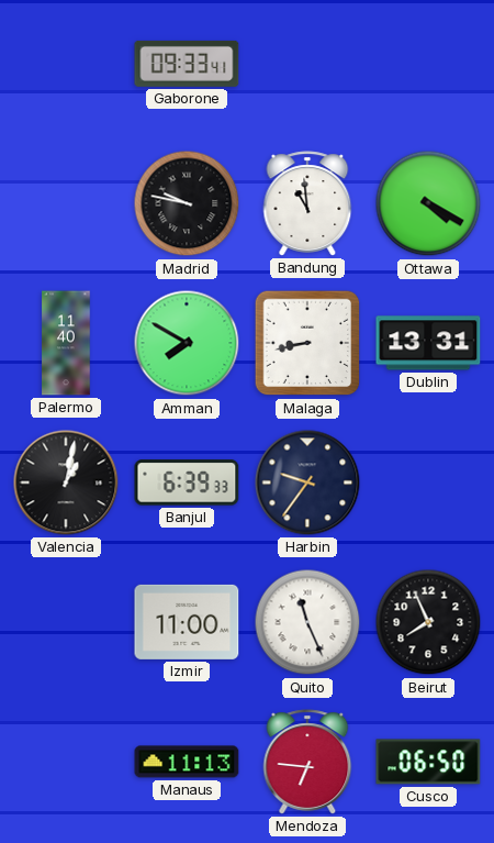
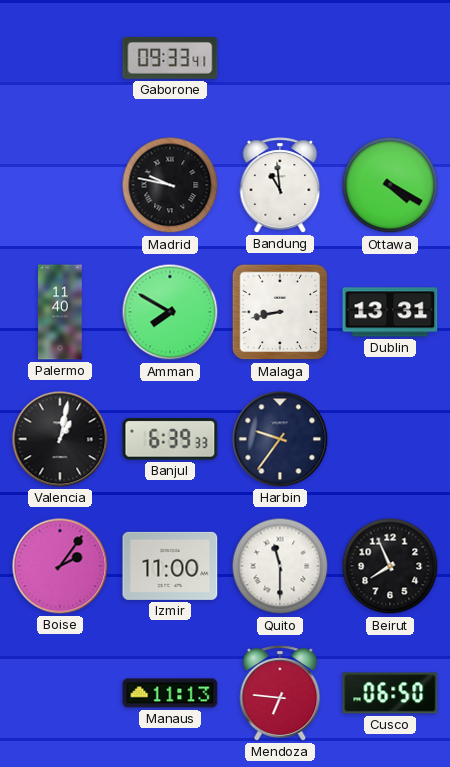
Boise: none -> 2:06
Quito: 11:26 -> 11:30
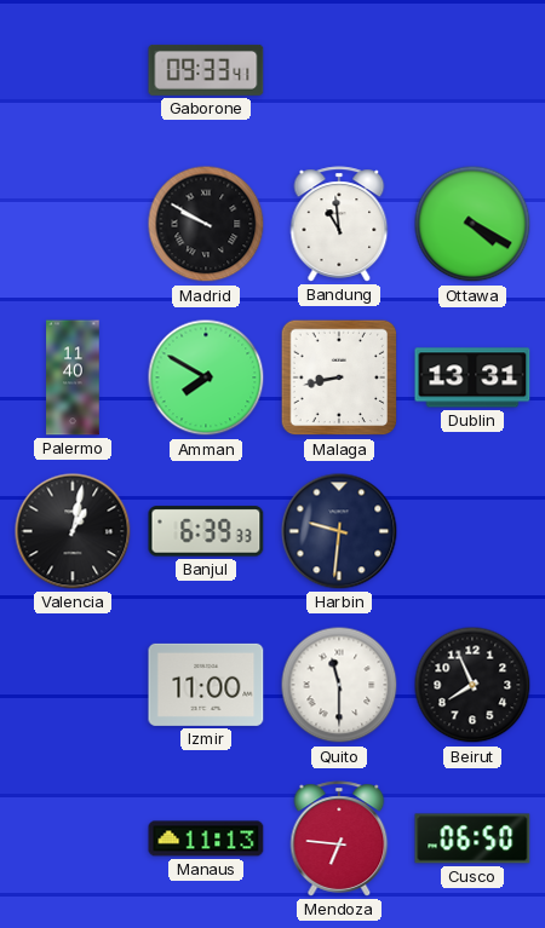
Madrid: 9:47 -> 9:50
Harbin: 9:36 -> 9:31
Boise: 2:06 -> none
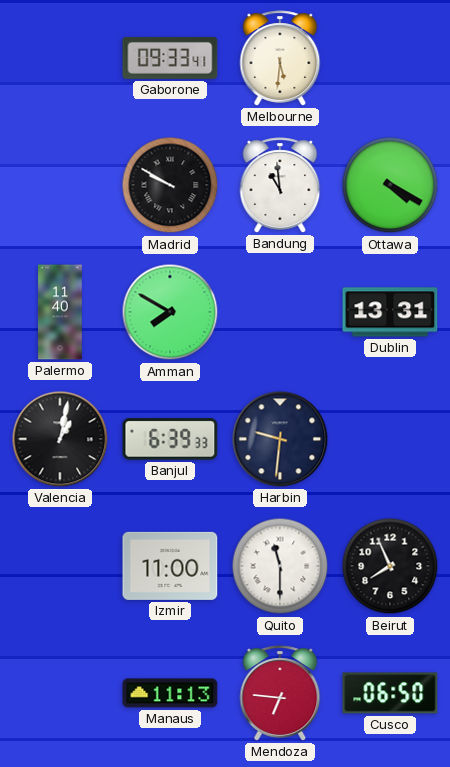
Melbourne: none -> 5:31
Malaga: 8:43 -> none
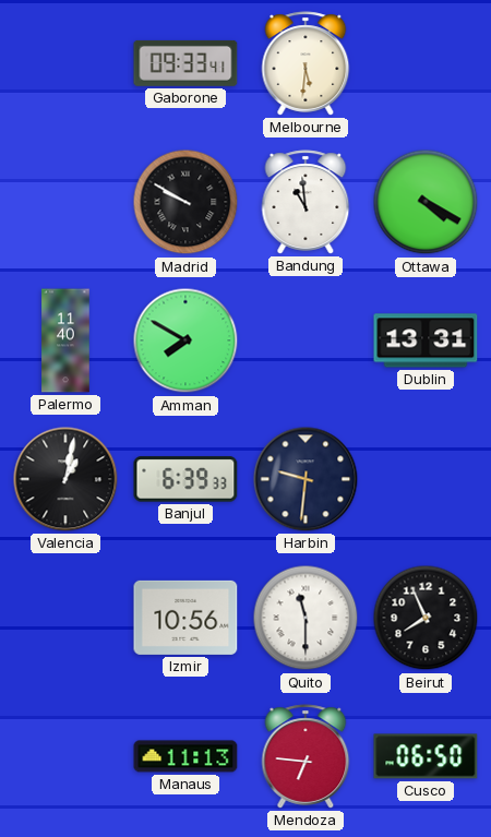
Izmir: 11:00 -> 10:56
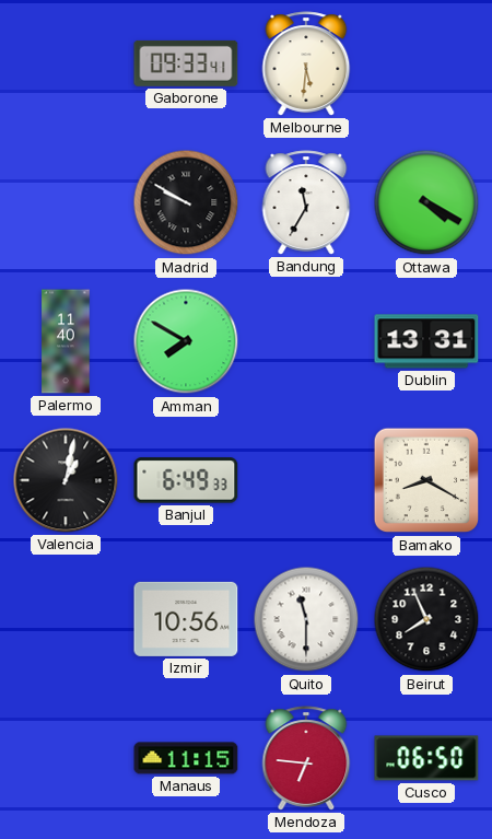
Bandung: 10:59 -> 11:35
Banjul: 6:39 -> 6:49
Harbin: 9:31 -> none
Bamako: none -> 8:20
Manaus: 11:13 -> 11:15
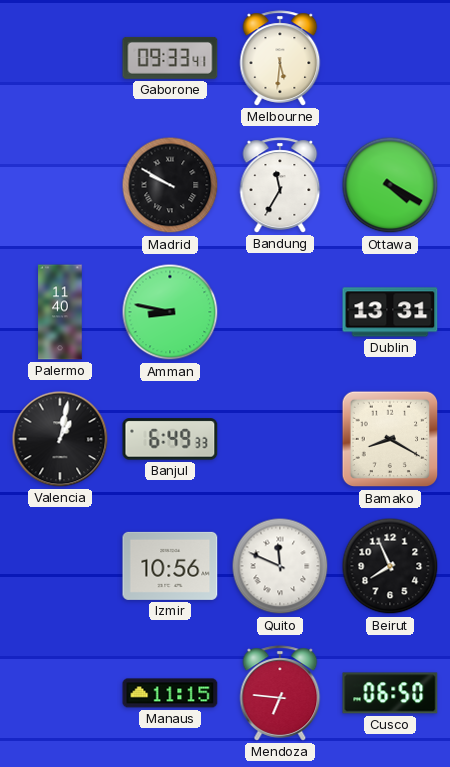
Amman: 7:50 -> 8:47
Quito: 11:30 -> 11:49
